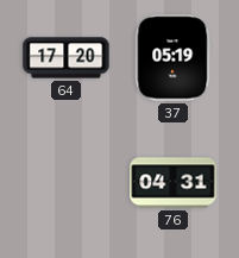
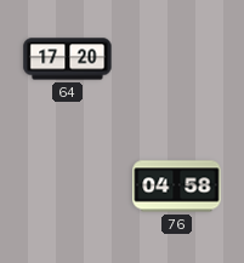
37: 05:19 -> none
76: 04:31 -> 04:58
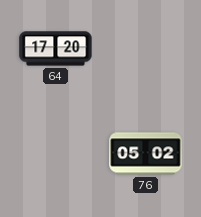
76: 04:58 -> 05:02
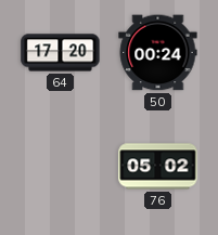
50: none -> 00:24
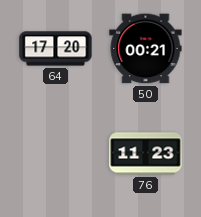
50: 00:24 -> 00:21
76: 05:02 -> 11:23
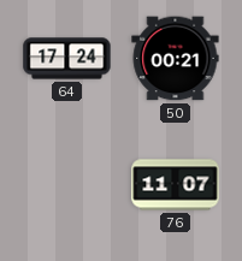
64: 17:20 -> 17:24
76: 11:23 -> 11:07
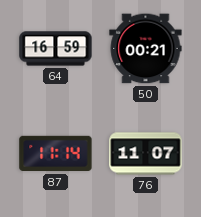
64: 17:24 -> 16:59
87: none -> 11:14
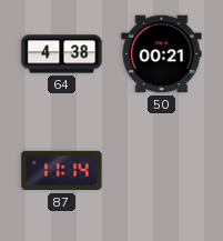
64: 16:59 -> 4:38
76: 11:07 -> none
